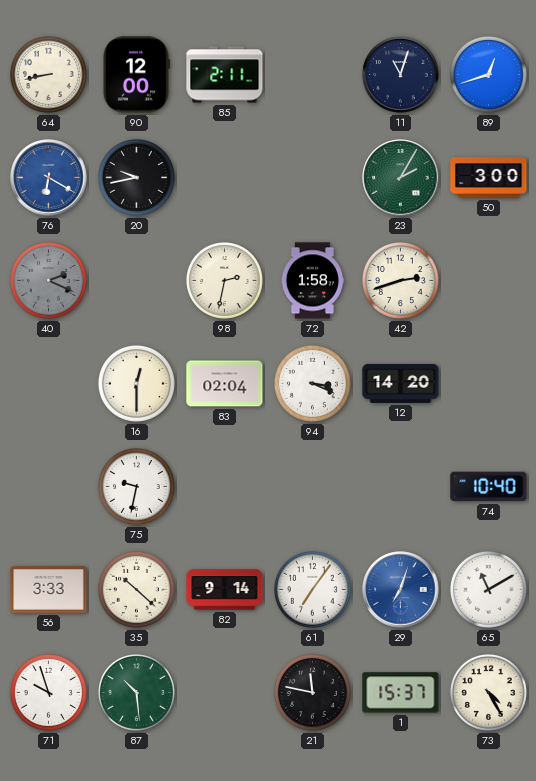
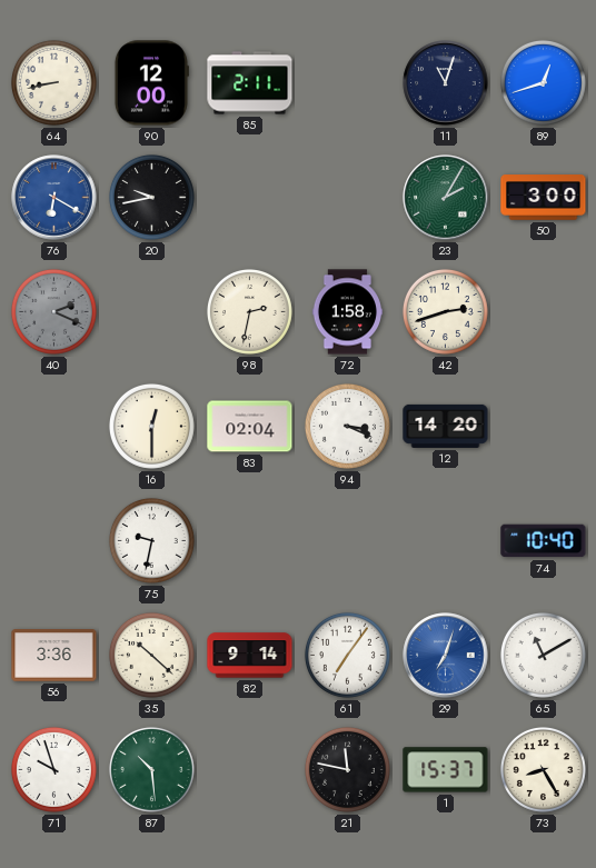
56: 3:33 -> 3:36
73: 4:25 -> 8:25
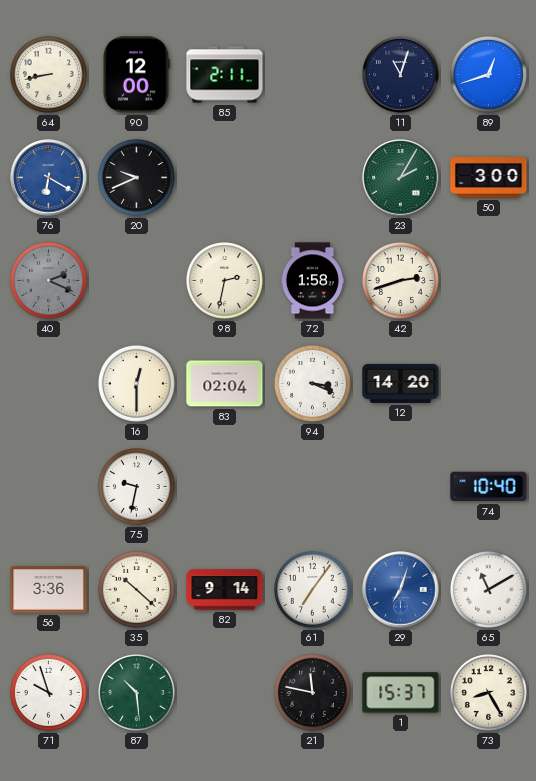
20: 9:43 -> 9:41
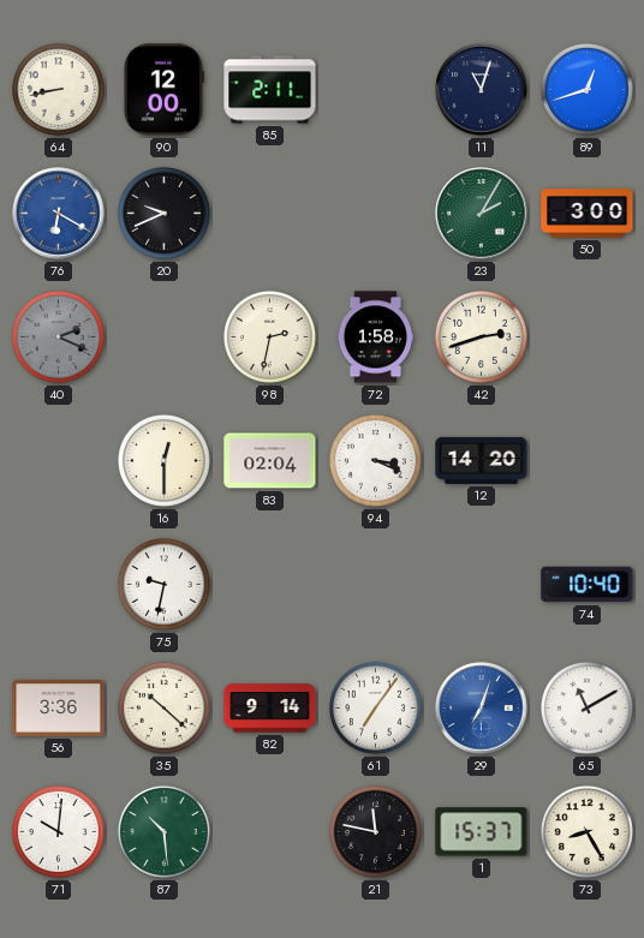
71: 9:57 -> 10:01
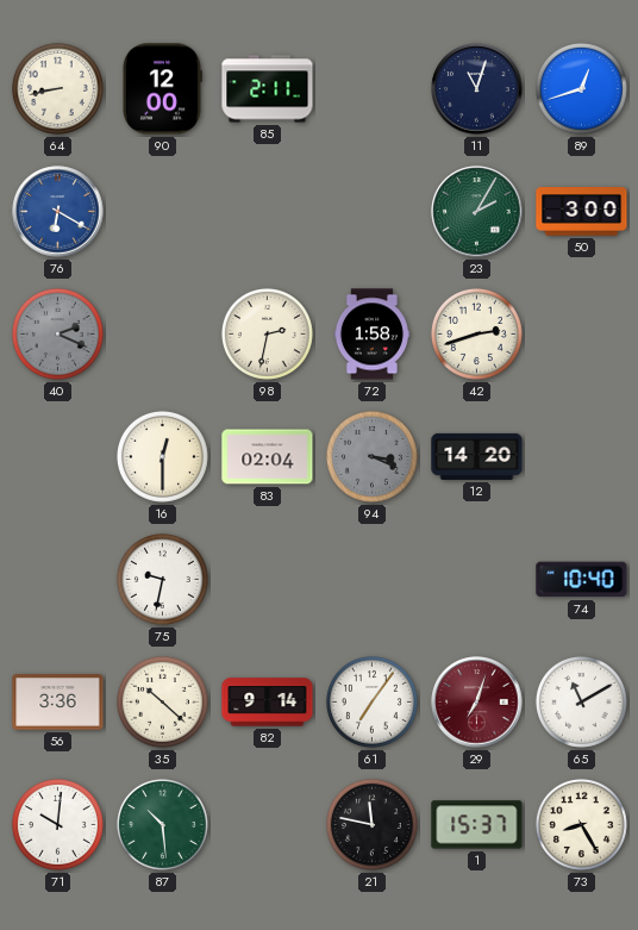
20: 9:41 -> none
94 dial: white -> grey
29 dial: blue -> burgundy
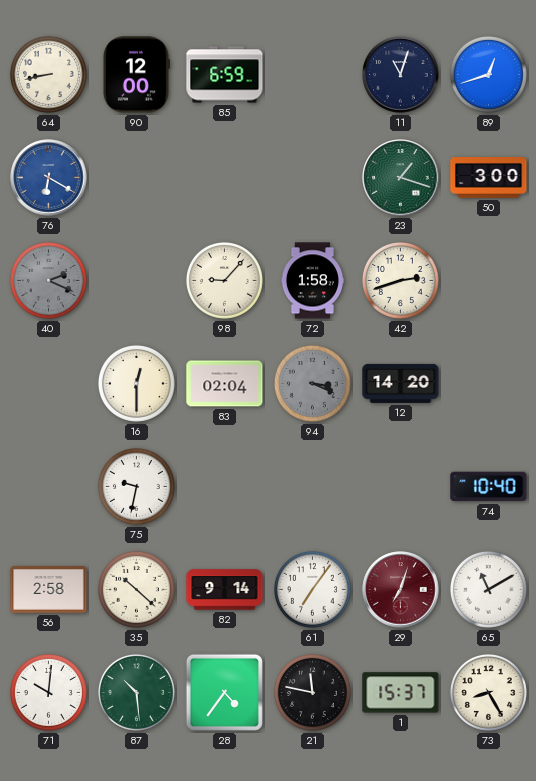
85: 2:11 -> 6:59
23: 2:05 -> 1:18
98: 2:32 -> 9:07
56: 3:36 -> 2:58
28: none -> 4:36
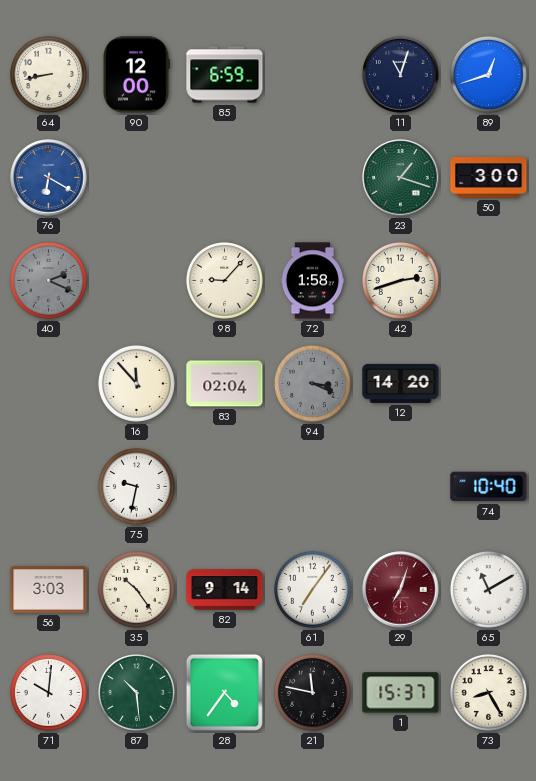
16: 12:30 -> 11:53
56: 2:58 -> 3:03
35: 10:22 -> 10:24
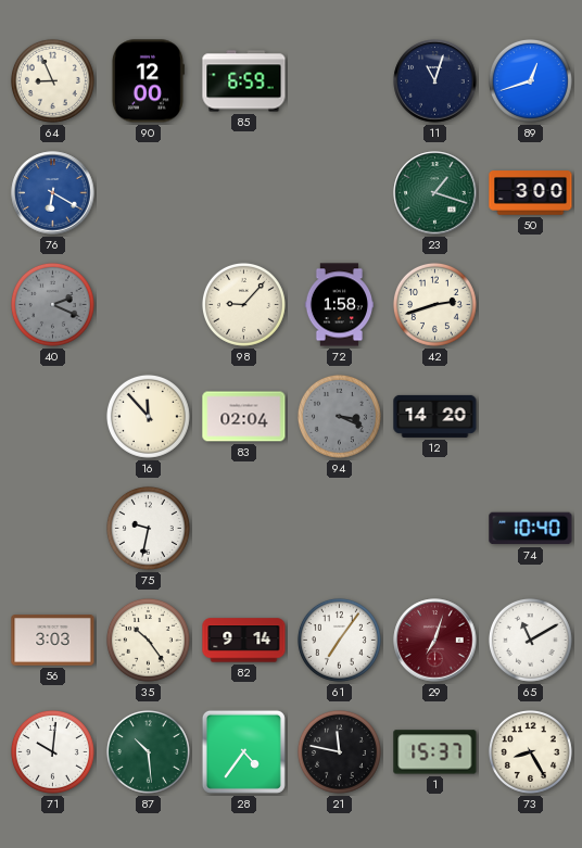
64: 8:43 -> 8:56
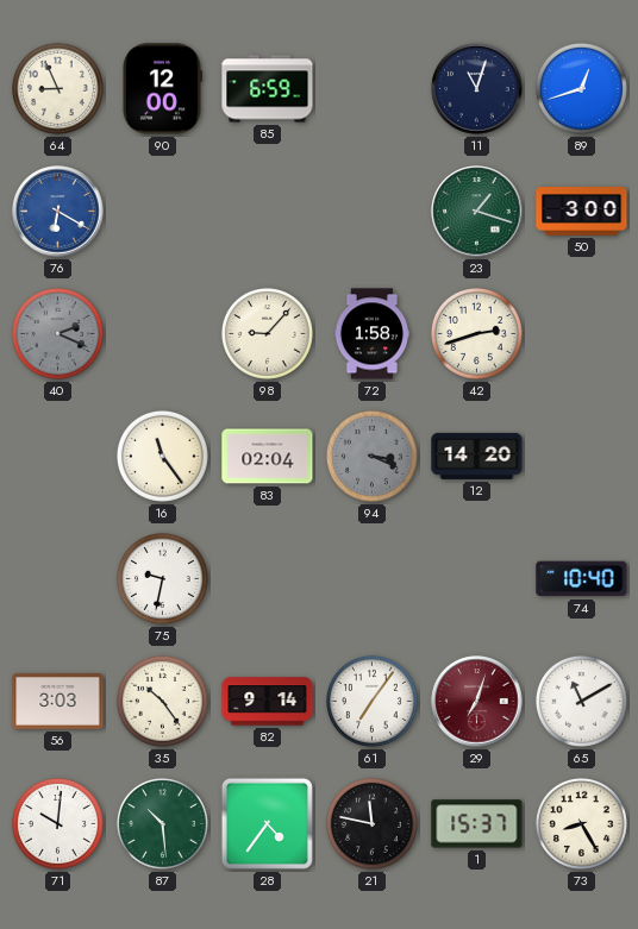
16: 11:53 -> 11:24
